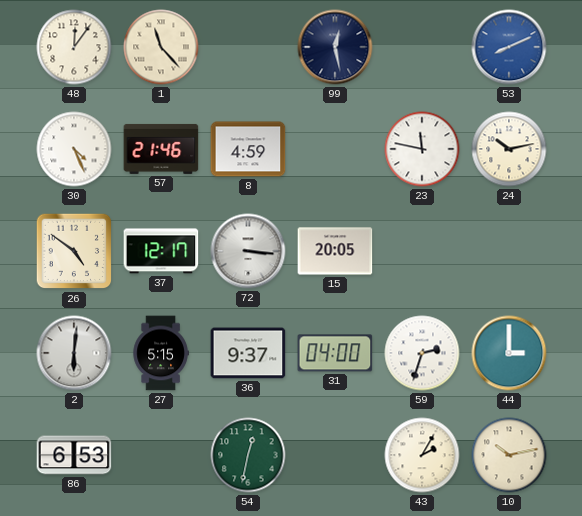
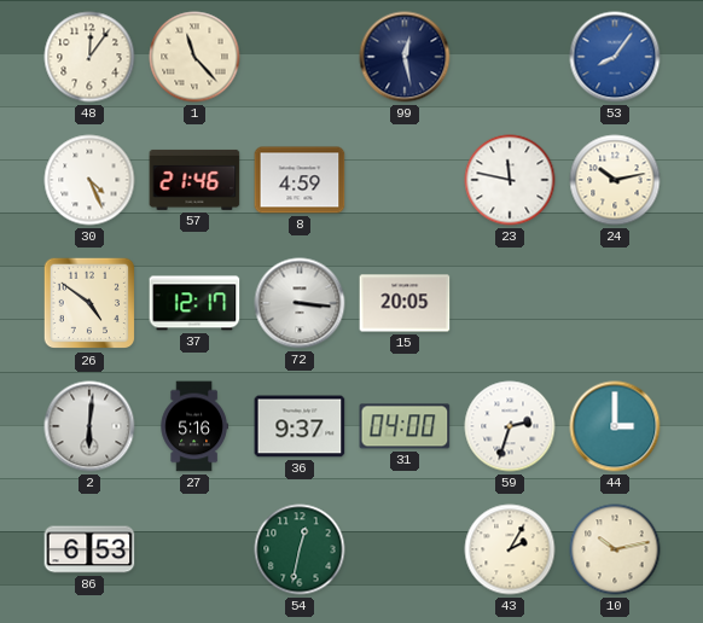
53: 8:11 -> 8:06
27: 5:15 -> 5:16
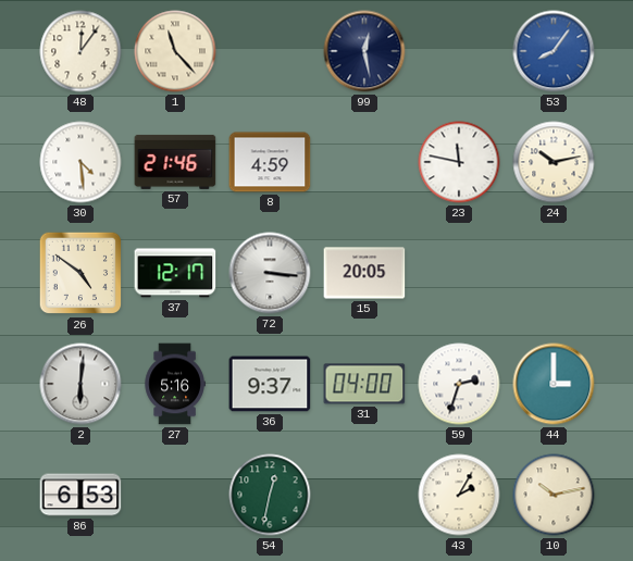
30: 4:26 -> 4:29
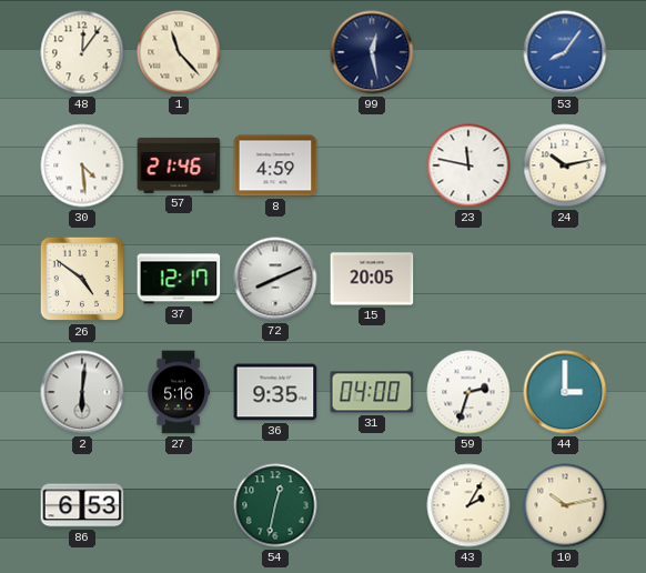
72: 3:16 -> 8:11
36: 9:37 -> 9:35
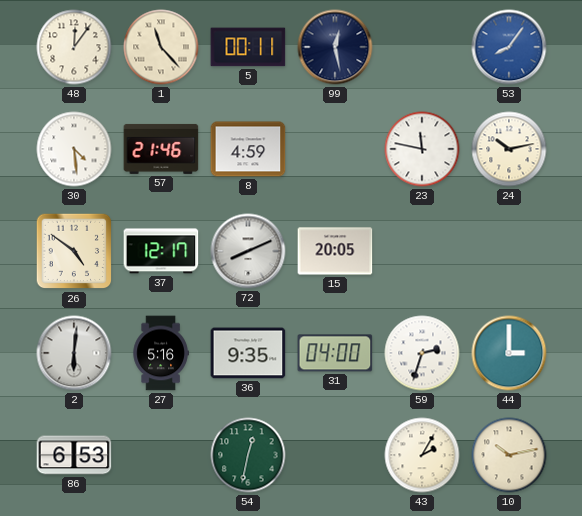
5: none -> 00:11
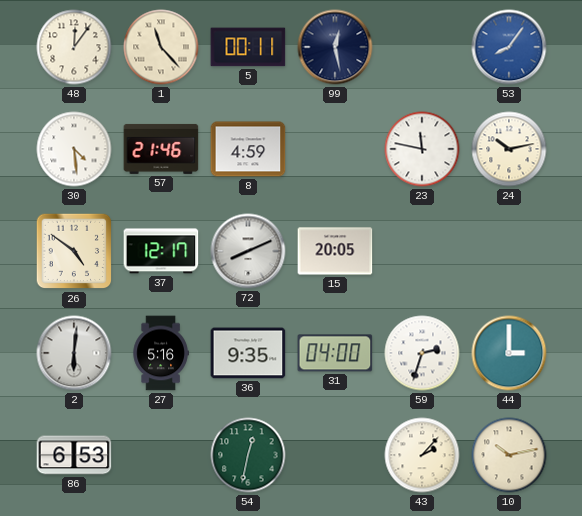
43: 2:05 -> 2:07
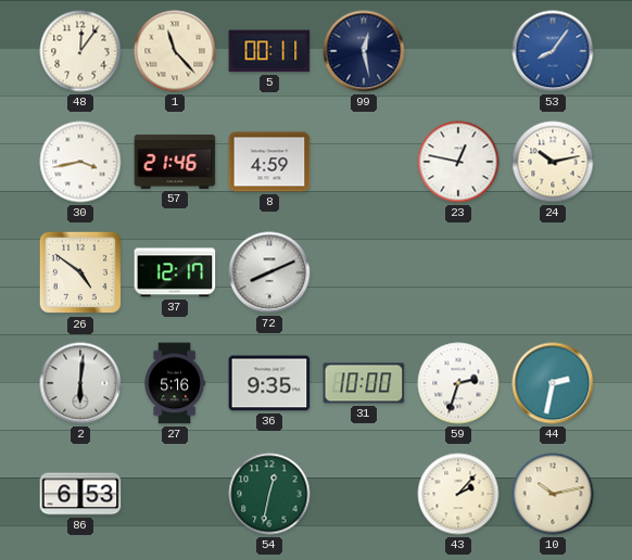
30: 4:29 -> 3:43
23: 11:47 -> 12:47
15: 20:05 -> none
31: 04:00 -> 10:00
44: 3:00 -> 2:32
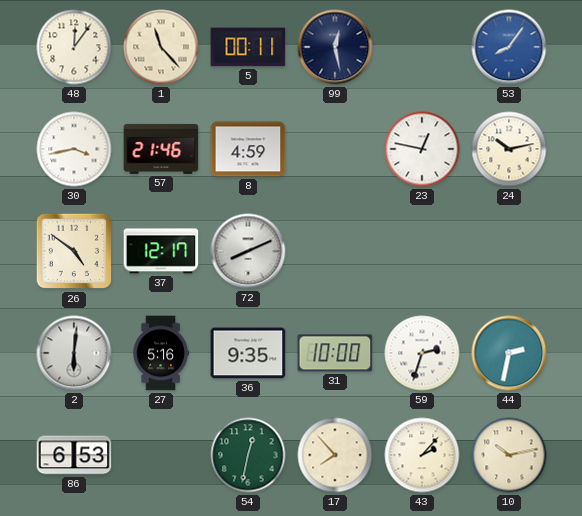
17: none -> 7:53
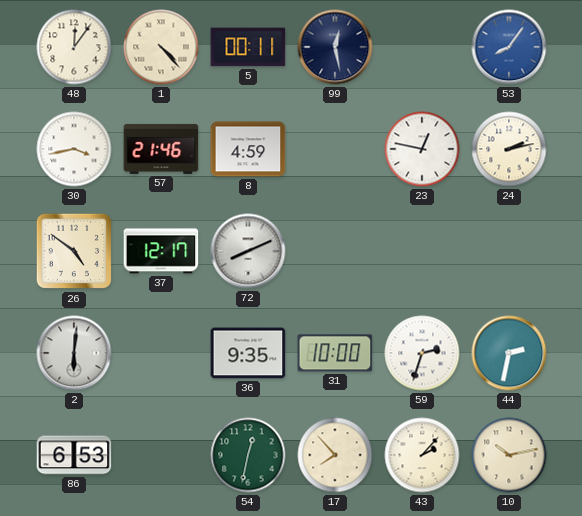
1: 11:23 -> 4:23
24: 10:13 -> 2:13
27: 5:16 -> none
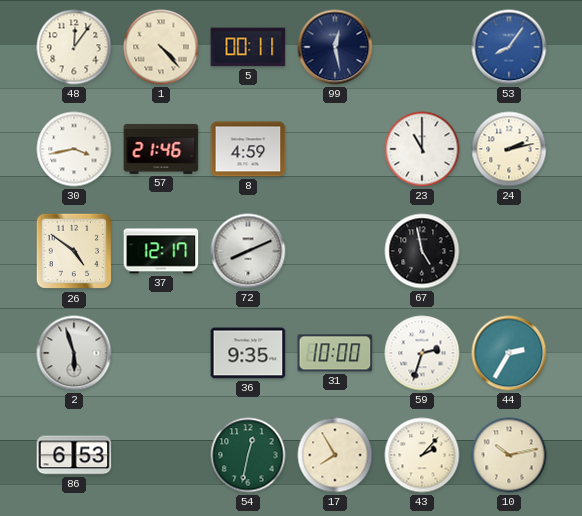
23: 12:47 -> 11:00
67: none -> 4:58
2: 6:01 -> 5:57
44: 2:32 -> 2:35
17: 7:53 -> 7:55
